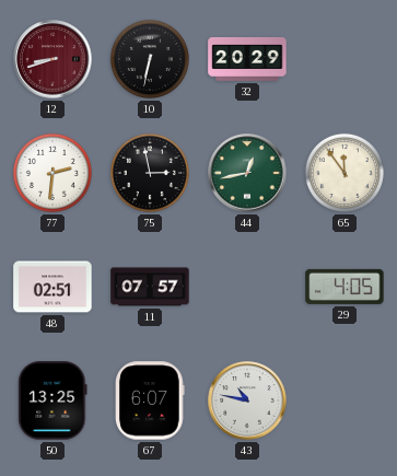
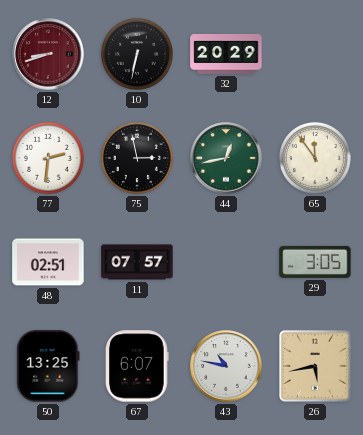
29: 4:05 -> 3:05
26: none -> 5:43
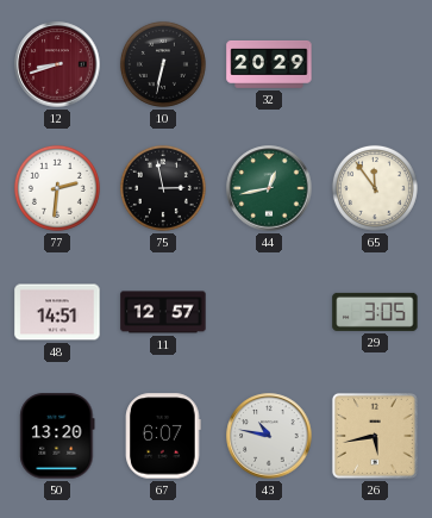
48: 02:51 -> 14:51
11: 07:57 -> 12:57
50: 13:25 -> 13:20
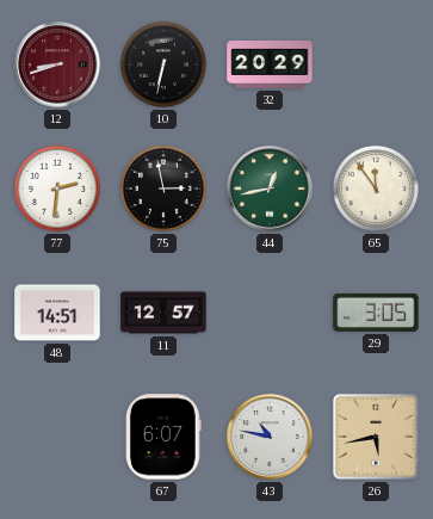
50: 13:20 -> none
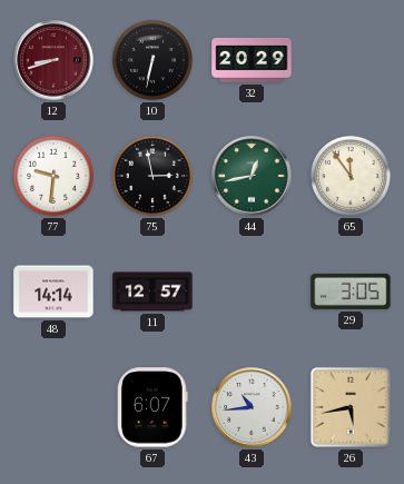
77: 2:31 -> 9:31
48: 14:51 -> 14:14
43: 10:47 -> 10:44
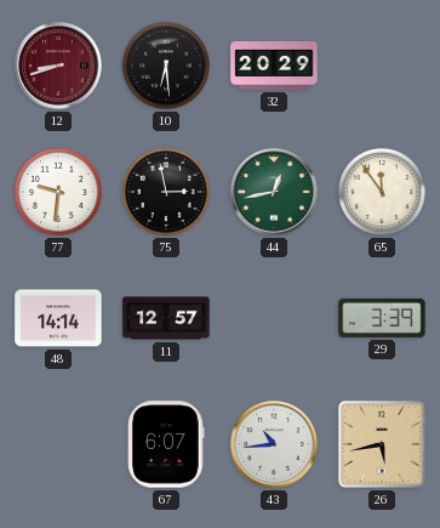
10: 6:32 -> 6:29
29: 3:05 -> 3:39
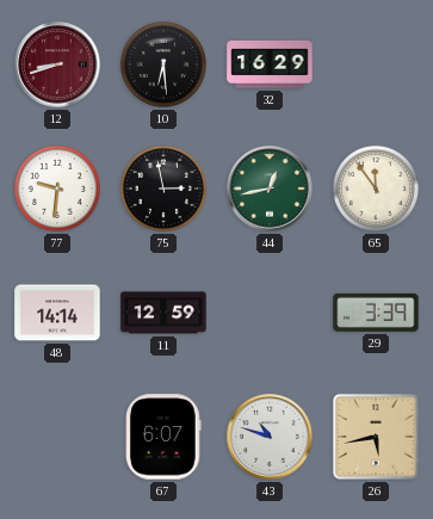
32: 20:29 -> 16:29
11: 12:57 -> 12:59
43: 10:44 -> 10:48
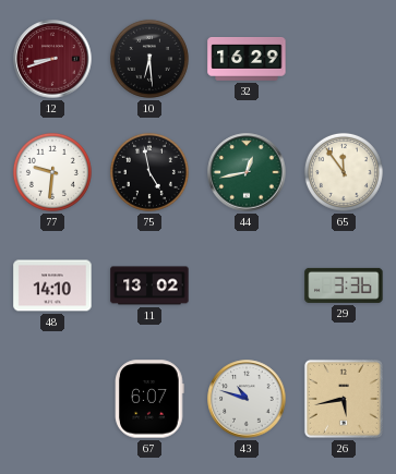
75: 2:58 -> 4:58
48: 14:14 -> 14:10
11: 12:59 -> 13:02
29: 3:39 -> 3:36
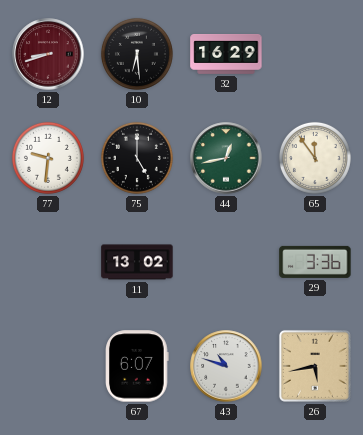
75: 4:58 -> 5:00
48: 14:10 -> none
